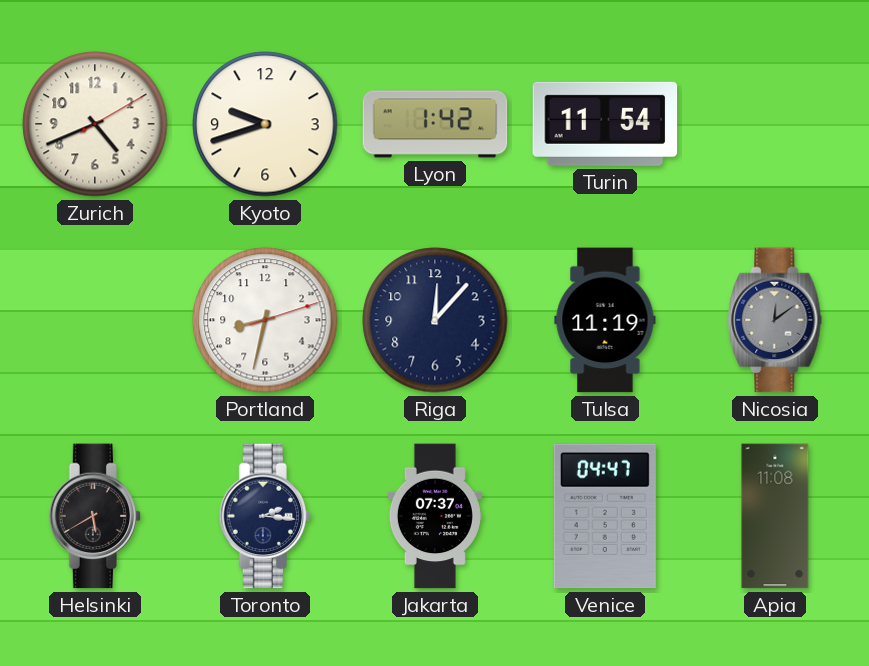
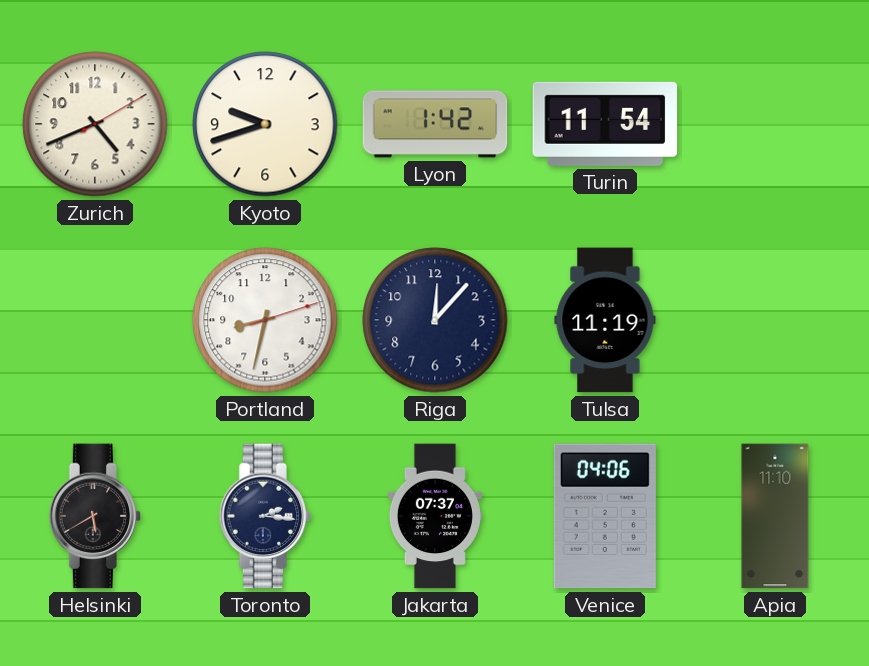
Nicosia: 12:09 -> none
Venice: 04:47 -> 04:06
Apia: 11:08 -> 11:10
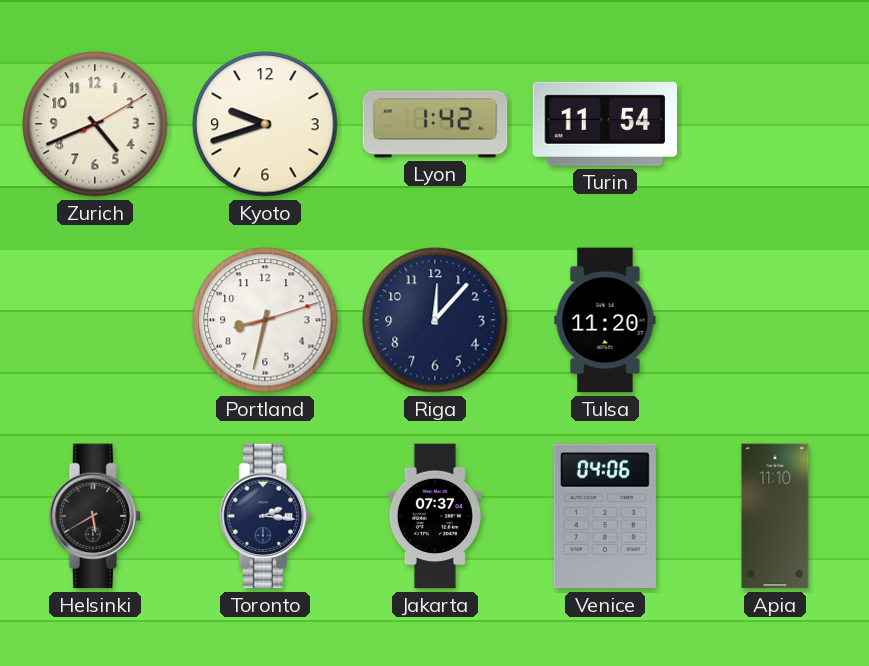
Tulsa: 11:19 -> 11:20
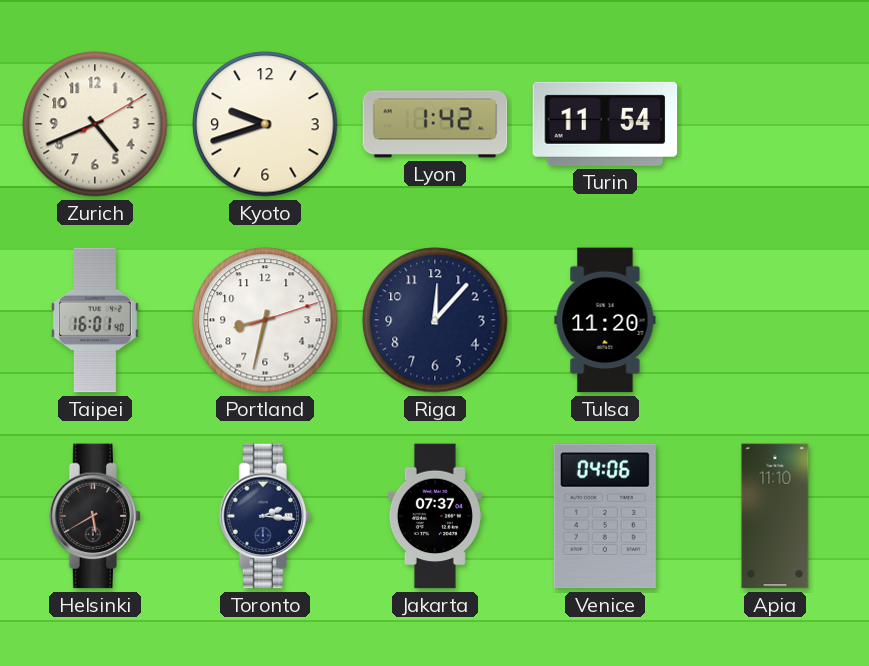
Taipei: none -> 16:01
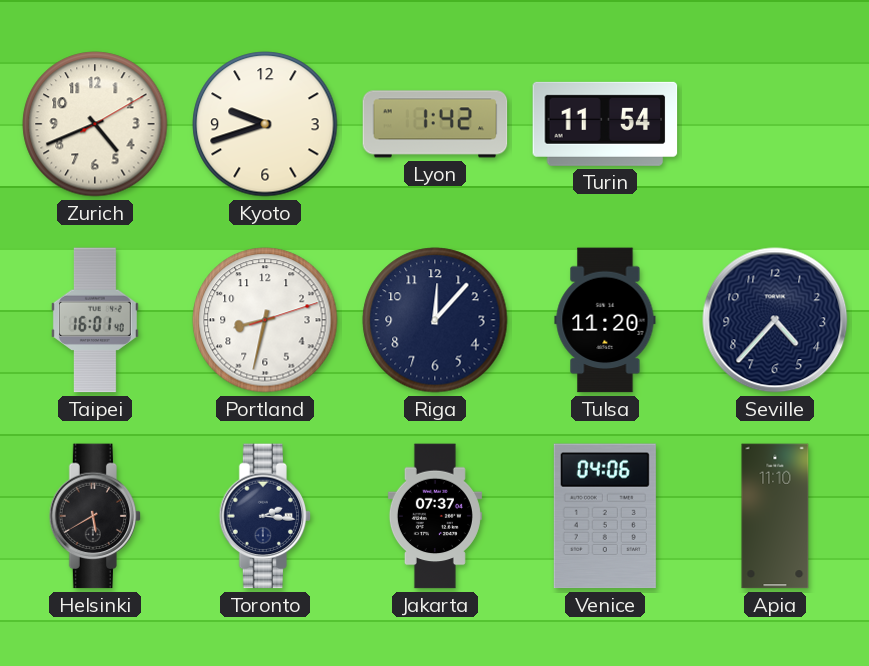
Seville: none -> 4:37
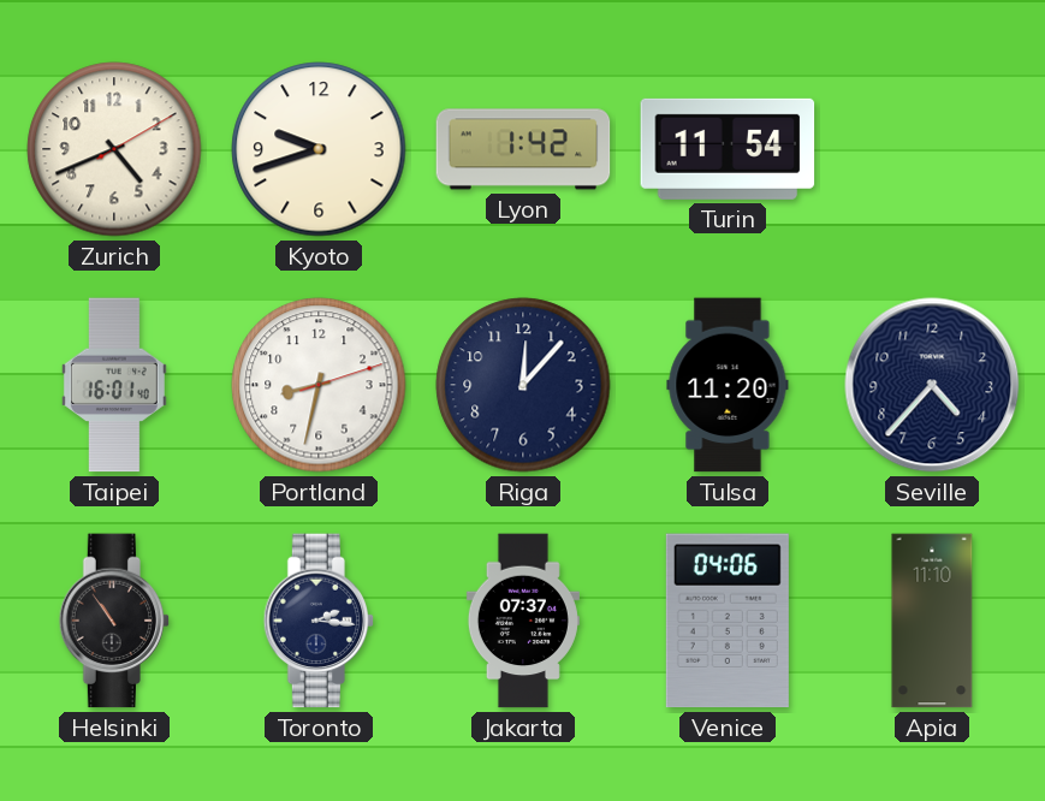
Helsinki: 5:40 -> 10:54
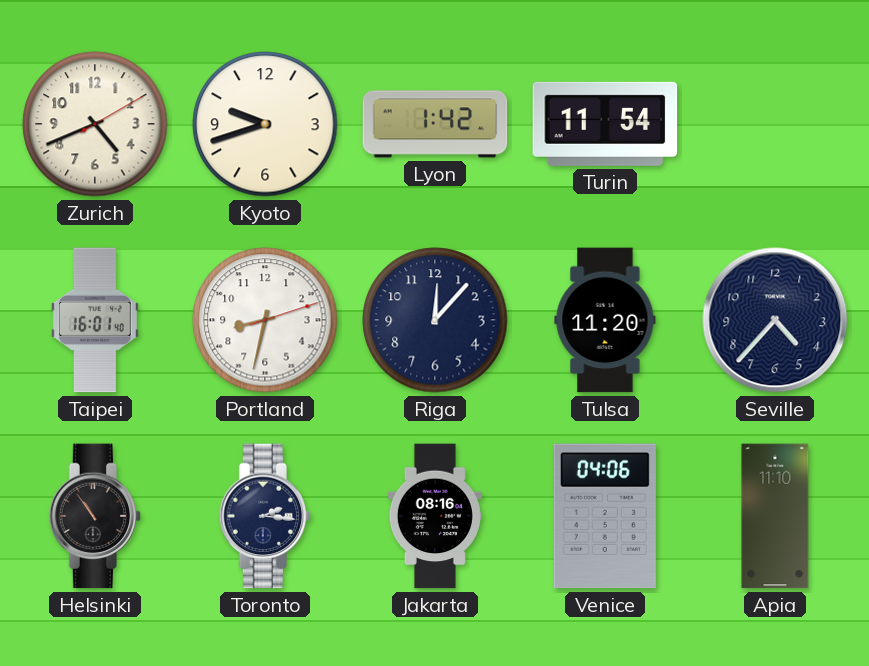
Jakarta: 07:37 -> 08:16
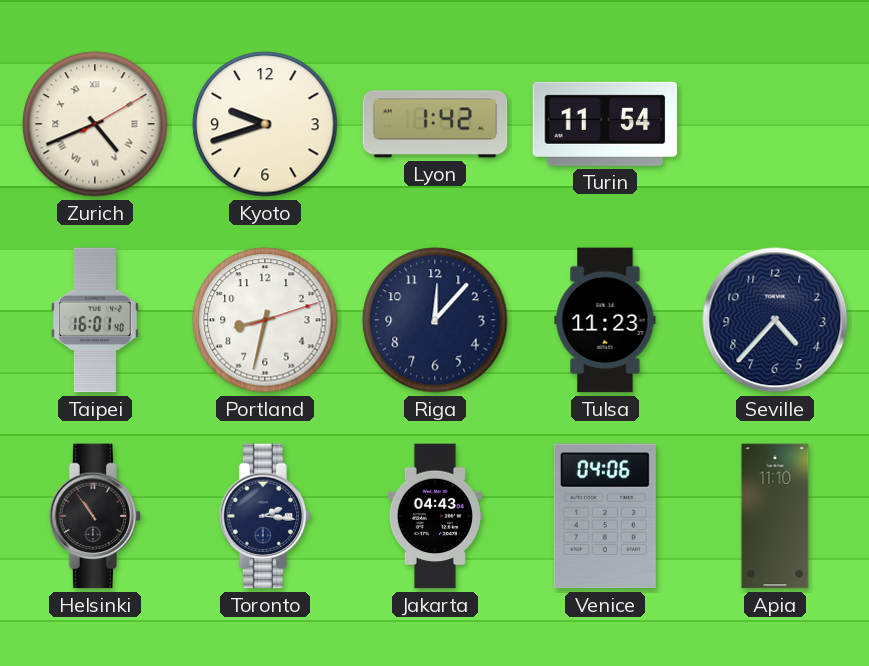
Zurich numerals: Arabic -> Roman
Tulsa: 11:20 -> 11:23
Jakarta: 08:16 -> 04:43
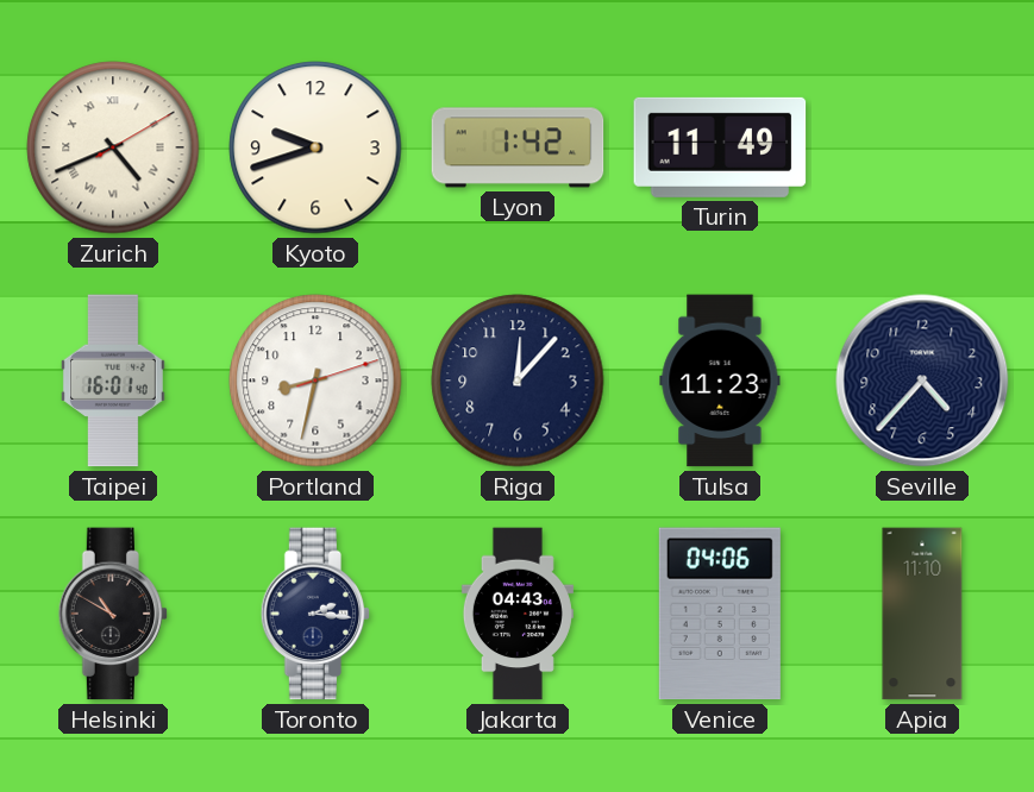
Turin: 11:54 -> 11:49
Helsinki: 10:54 -> 10:50
